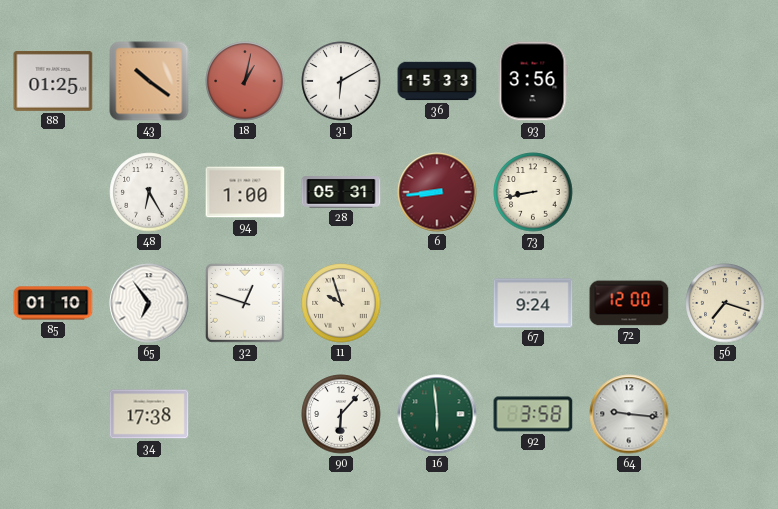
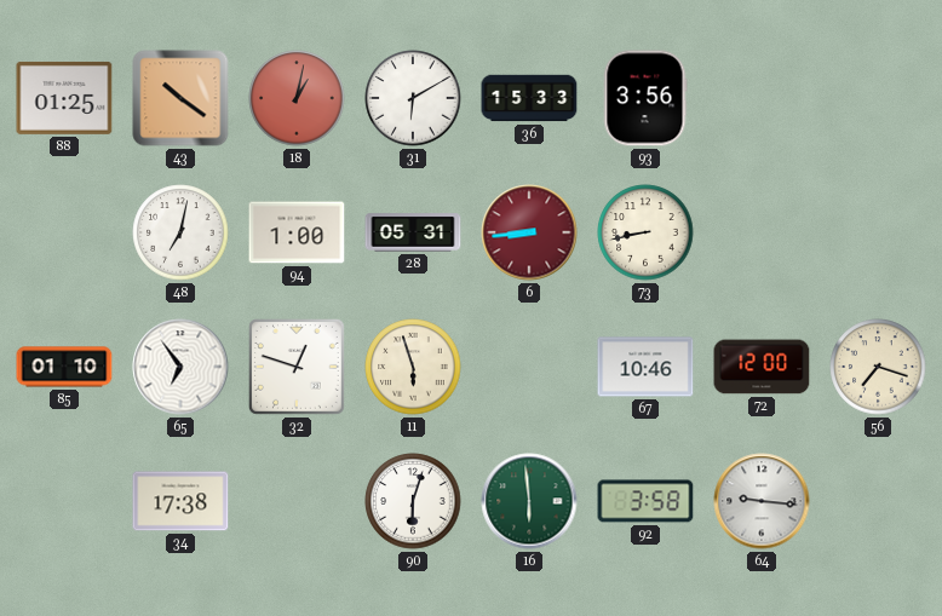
48: 6:25 -> 7:02
11: 9:57 -> 5:57
67: 9:24 -> 10:46
90: 6:07 -> 6:03
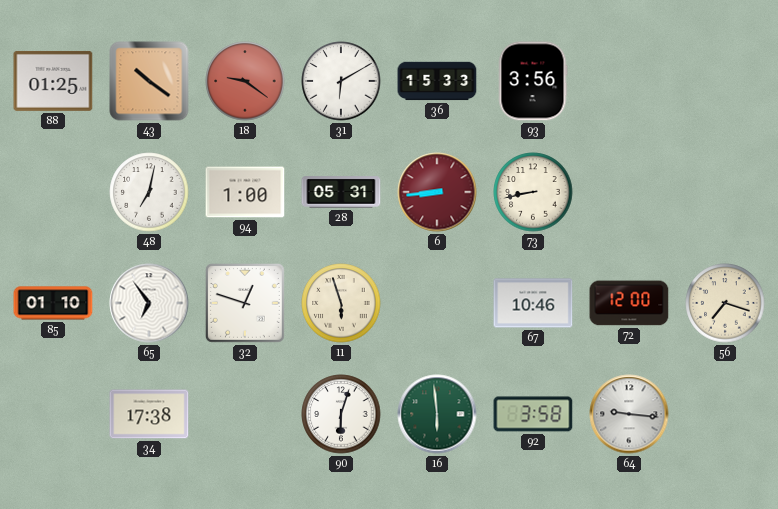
18: 1:02 -> 9:21
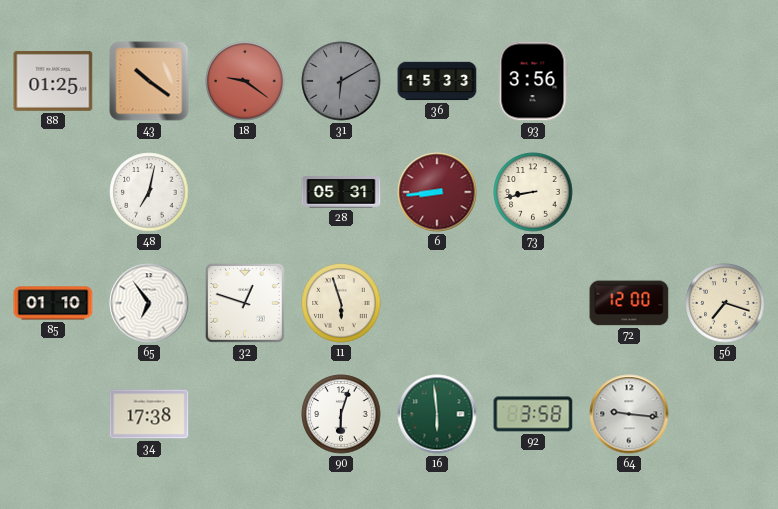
31 dial: white -> grey
94: 1:00 -> none
67: 10:46 -> none
